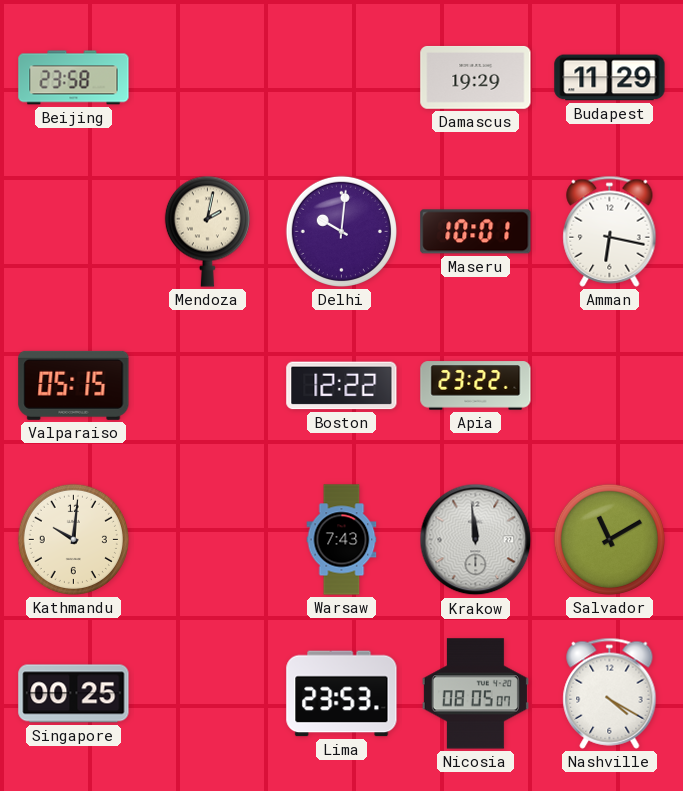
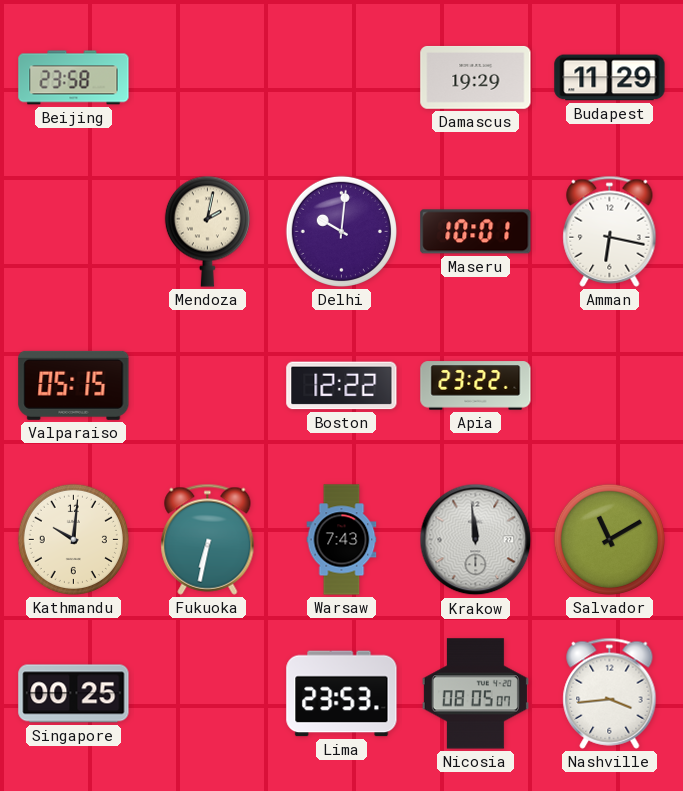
Fukuoka: none -> 6:32
Nashville: 4:20 -> 3:44
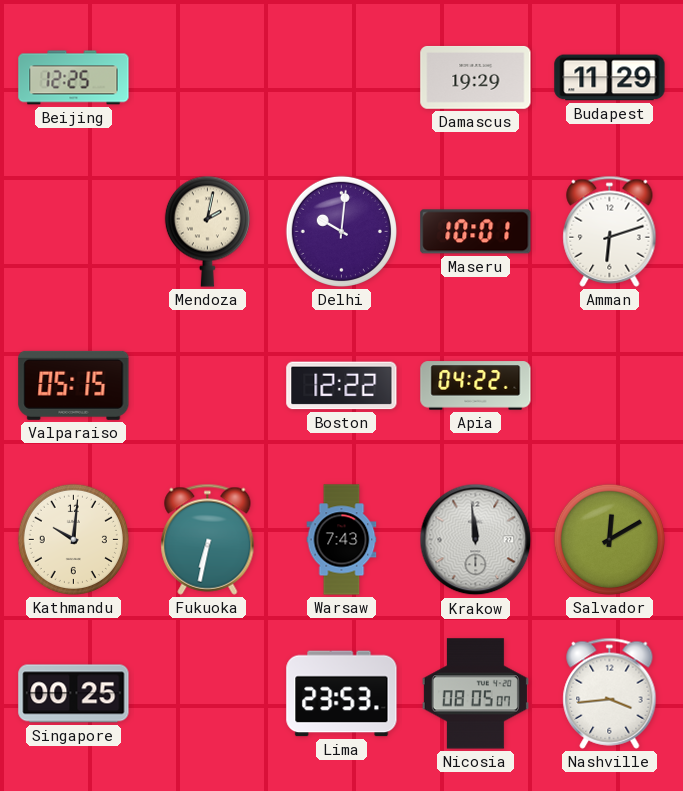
Beijing: 23:58 -> 12:25
Amman: 6:17 -> 6:12
Apia: 23:22 -> 04:22
Salvador: 11:10 -> 12:10
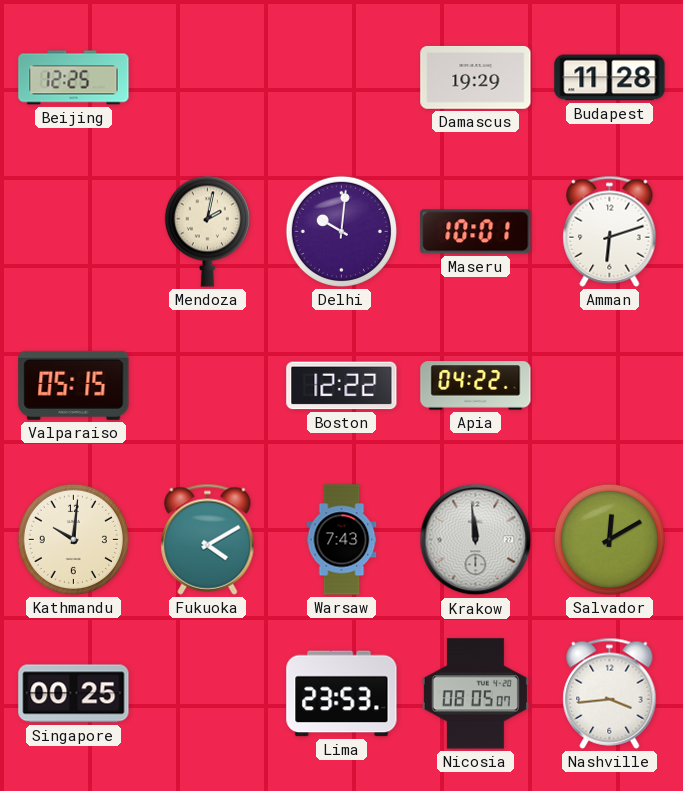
Budapest: 11:29 -> 11:28
Fukuoka: 6:32 -> 4:10
